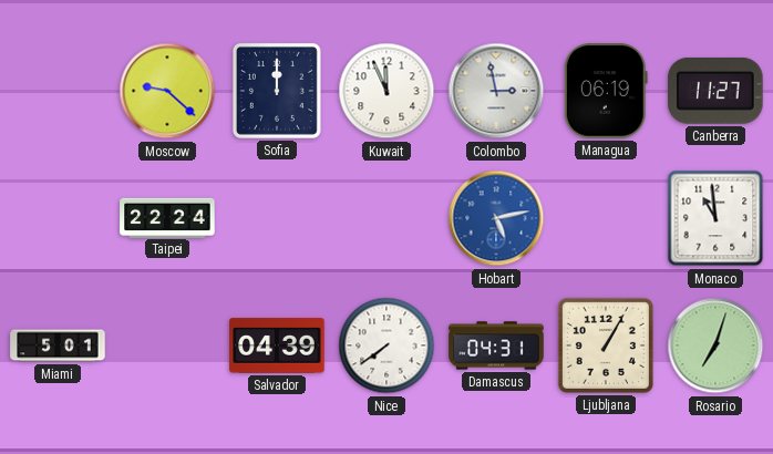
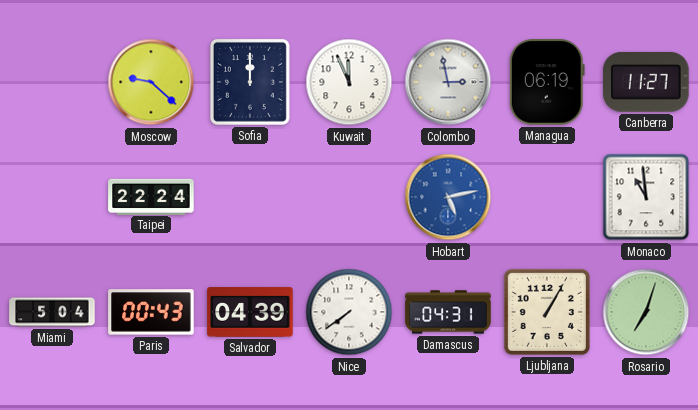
Miami: 5:01 -> 5:04
Paris: none -> 00:43
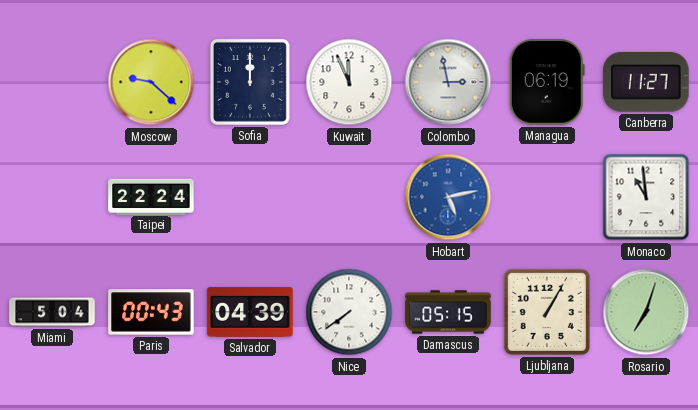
Damascus: 04:31 -> 05:15
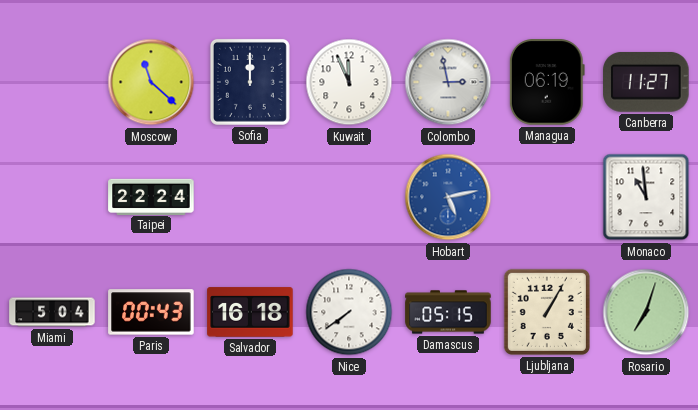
Moscow: 9:22 -> 11:22
Salvador: 04:39 -> 16:18
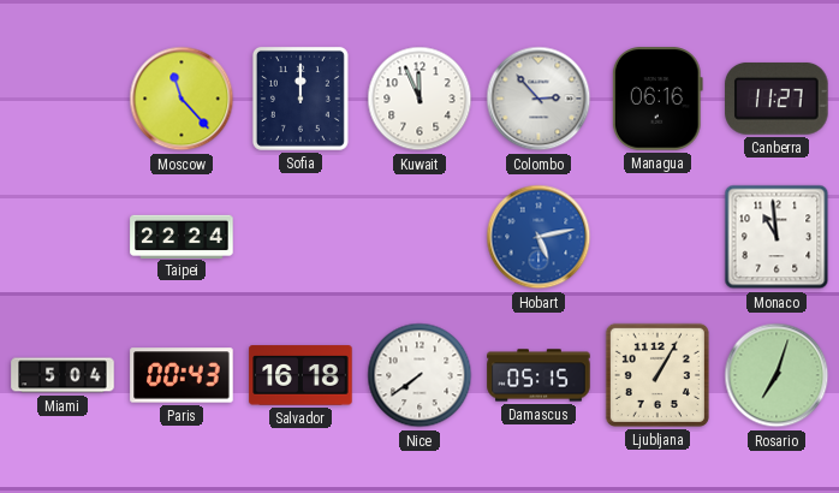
Moscow: 11:22 -> 11:23
Colombo: 2:58 -> 2:53
Managua: 06:19 -> 06:16
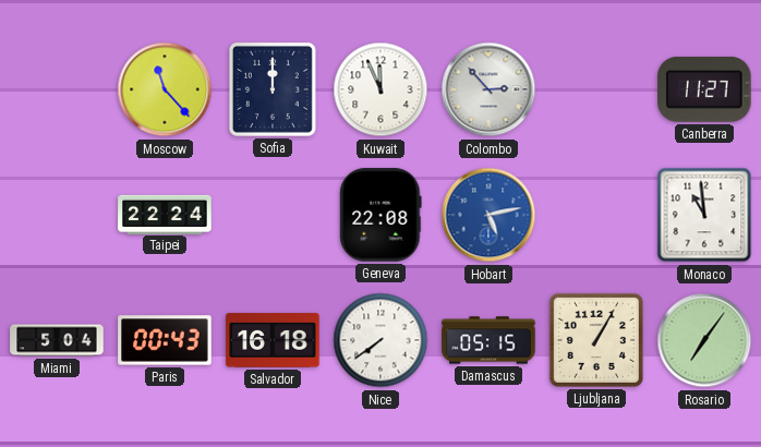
Managua: 06:16 -> none
Geneva: none -> 22:08
Rosario: 7:03 -> 7:06
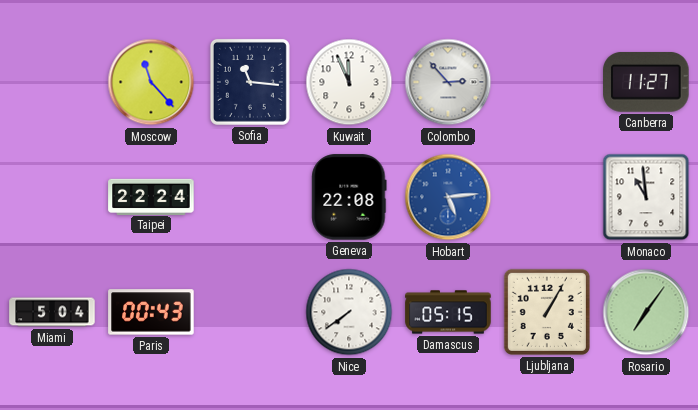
Sofia: 12:00 -> 11:16
Hobart: 5:13 -> 5:14
Salvador: 16:18 -> none
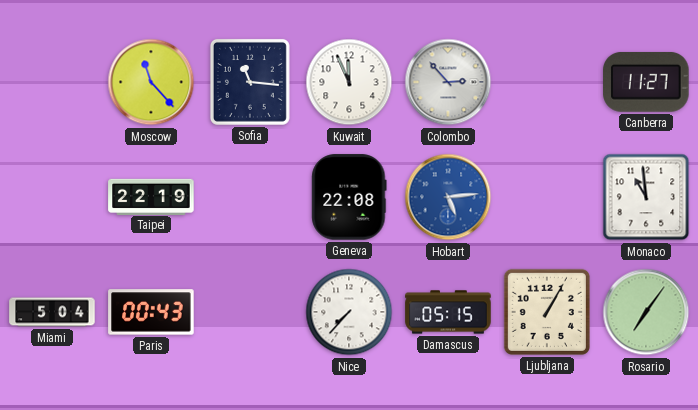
Taipei: 22:24 -> 22:19
Nice: 7:39 -> 7:37
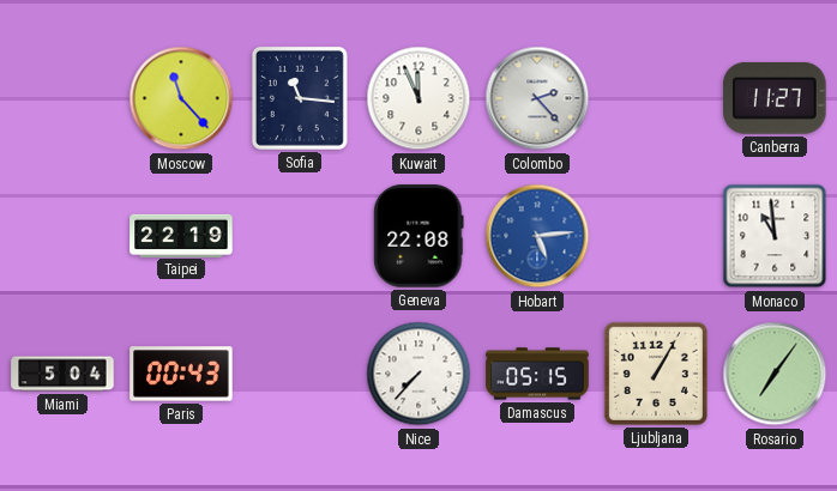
Colombo: 2:53 -> 2:23
